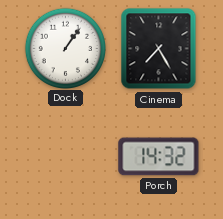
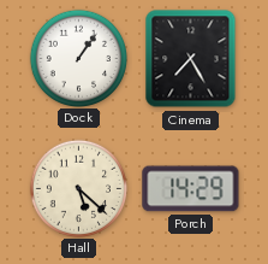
Hall: none -> 5:22
Porch: 14:32 -> 14:29
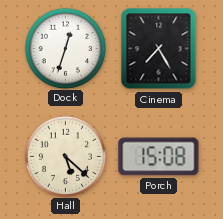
Dock: 1:06 -> 12:33
Porch: 14:29 -> 15:08
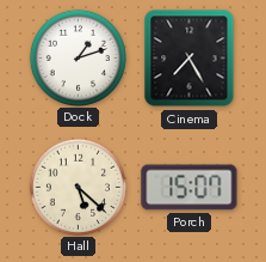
Dock: 12:33 -> 1:12
Porch: 15:08 -> 15:07
